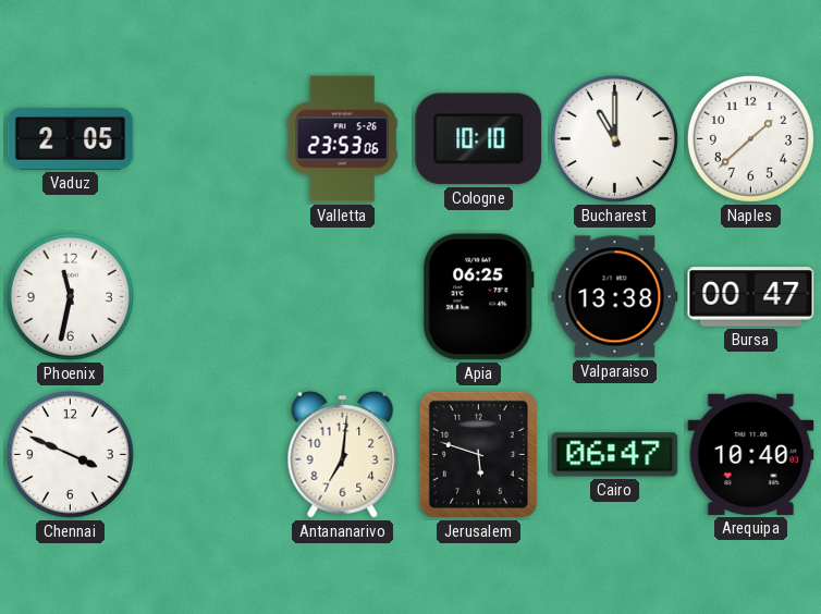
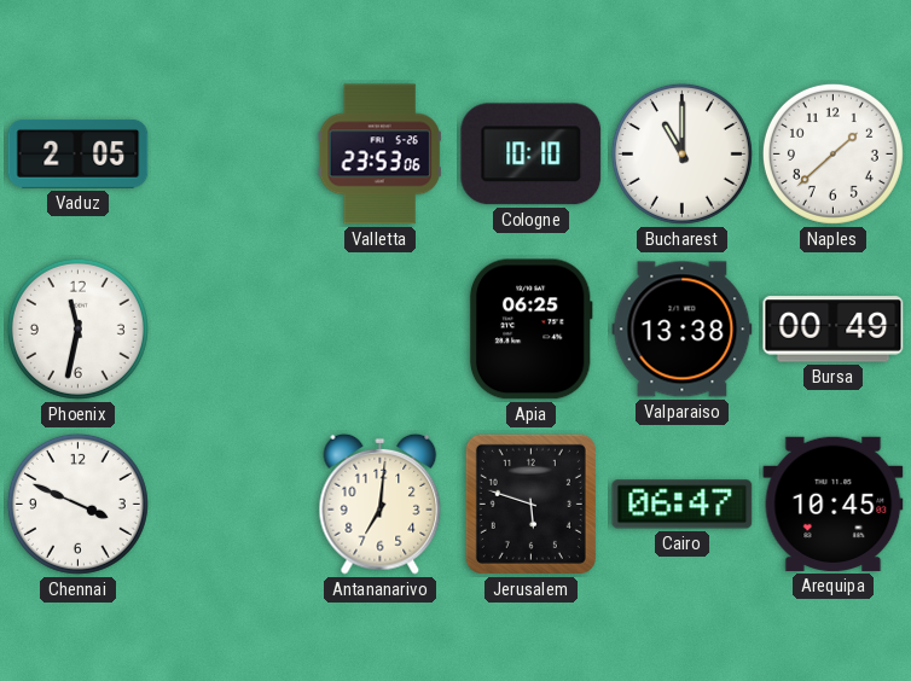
Bursa: 00:47 -> 00:49
Arequipa: 10:40 -> 10:45
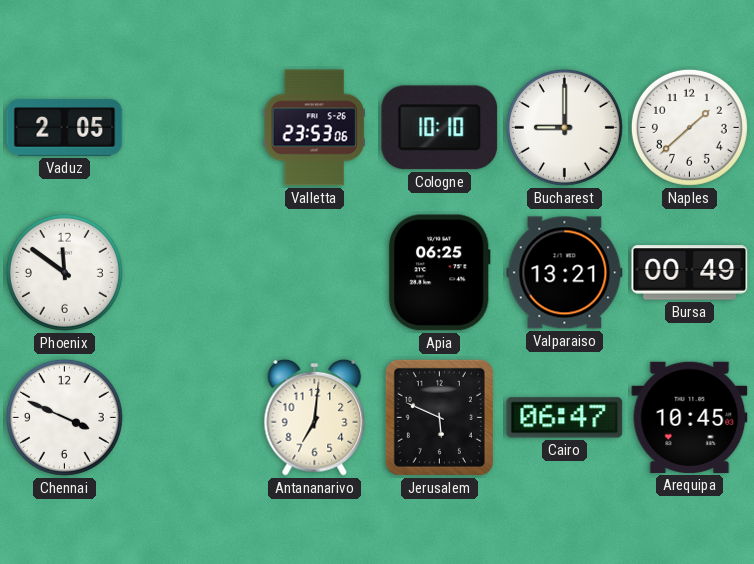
Bucharest: 11:00 -> 9:00
Phoenix: 11:32 -> 11:51
Valparaiso: 13:38 -> 13:21
Jerusalem: 5:48 -> 5:49
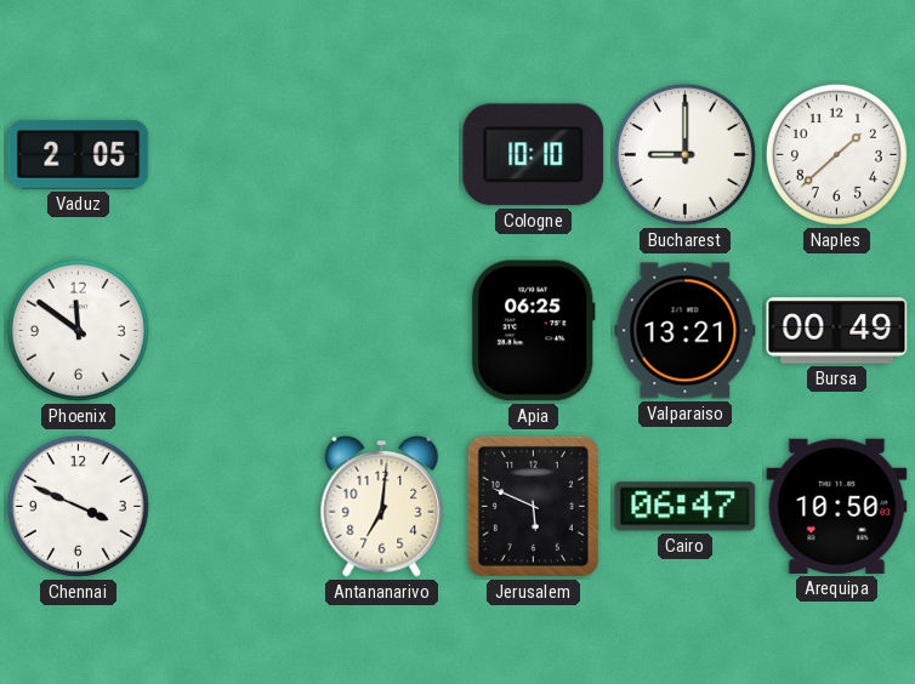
Valletta: 23:53 -> none
Arequipa: 10:45 -> 10:50
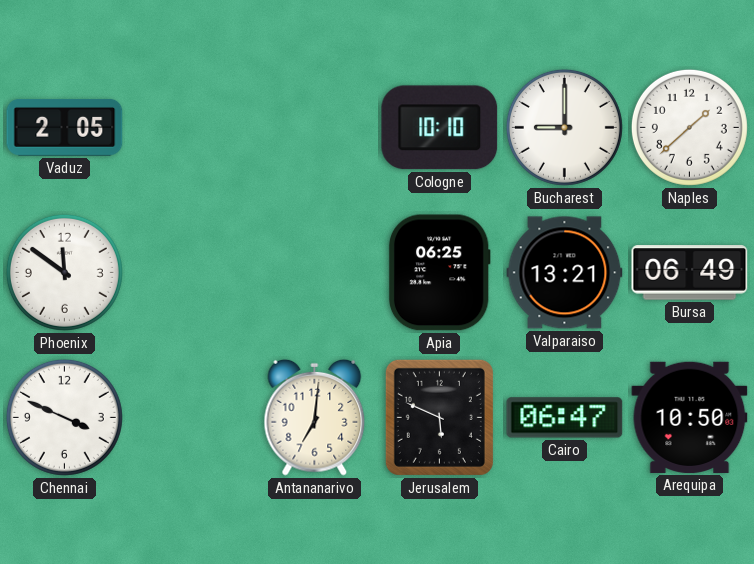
Bursa: 00:49 -> 06:49
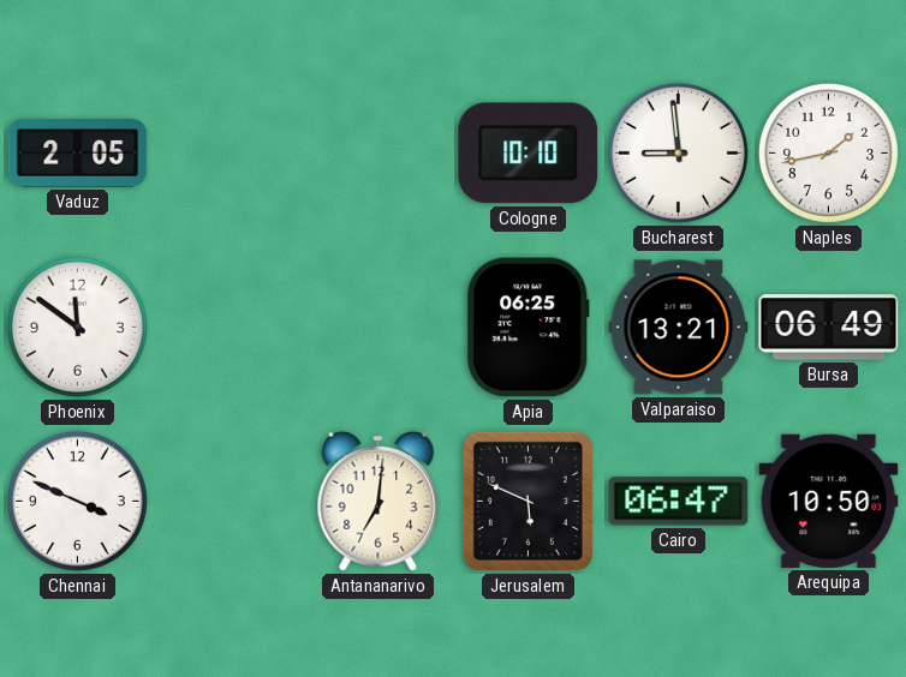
Bucharest: 9:00 -> 8:59
Naples: 1:38 -> 1:43
